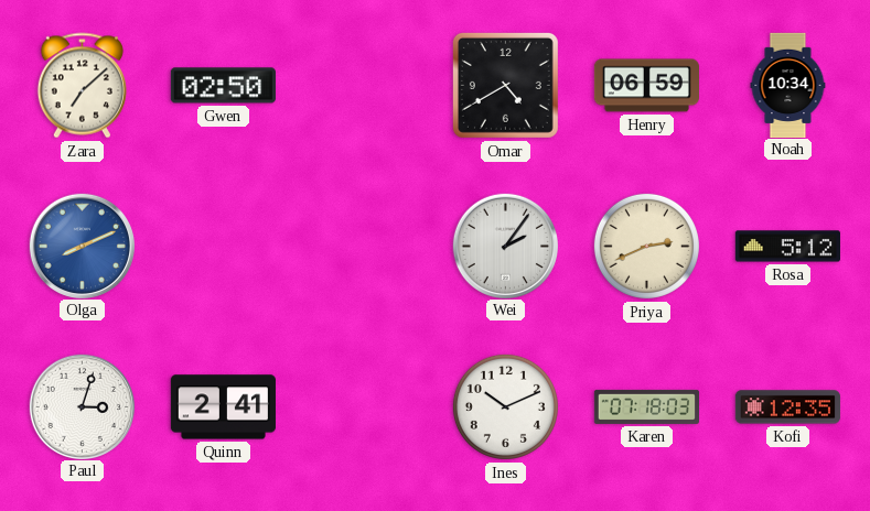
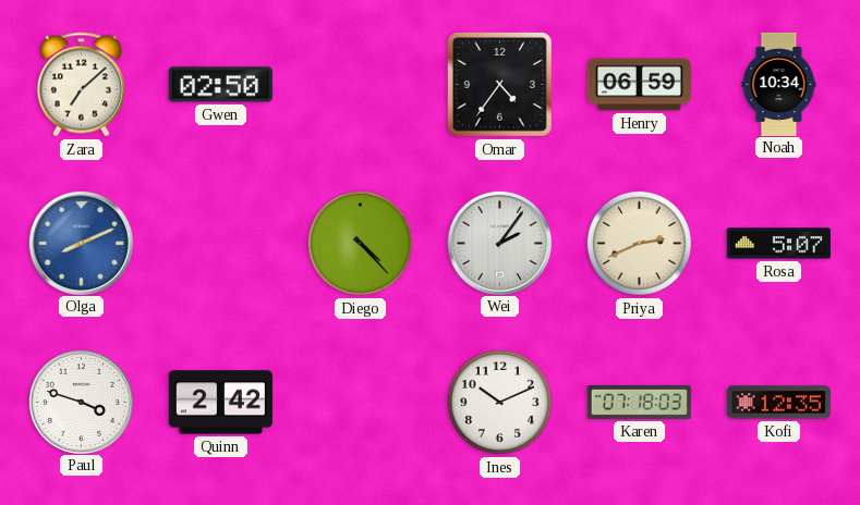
Omar: 4:40 -> 4:36
Diego: none -> 4:23
Rosa: 5:12 -> 5:07
Paul: 3:03 -> 3:48
Quinn: 2:41 -> 2:42
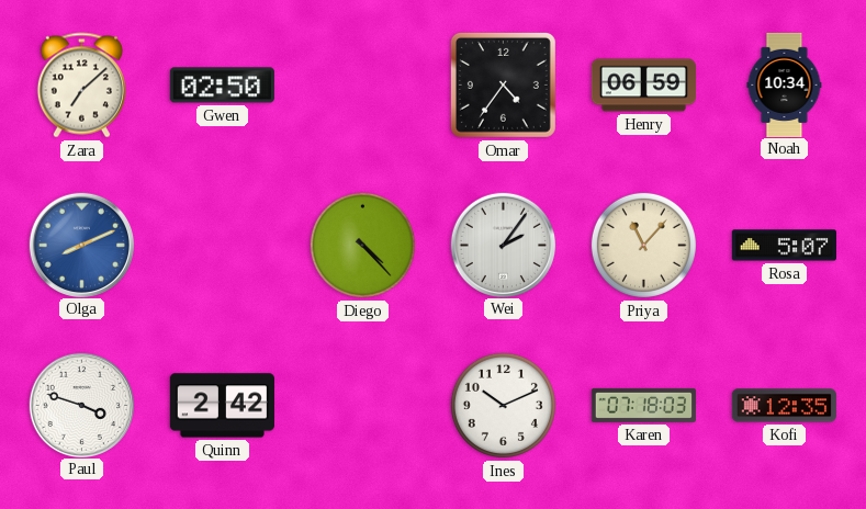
Priya: 2:41 -> 11:07
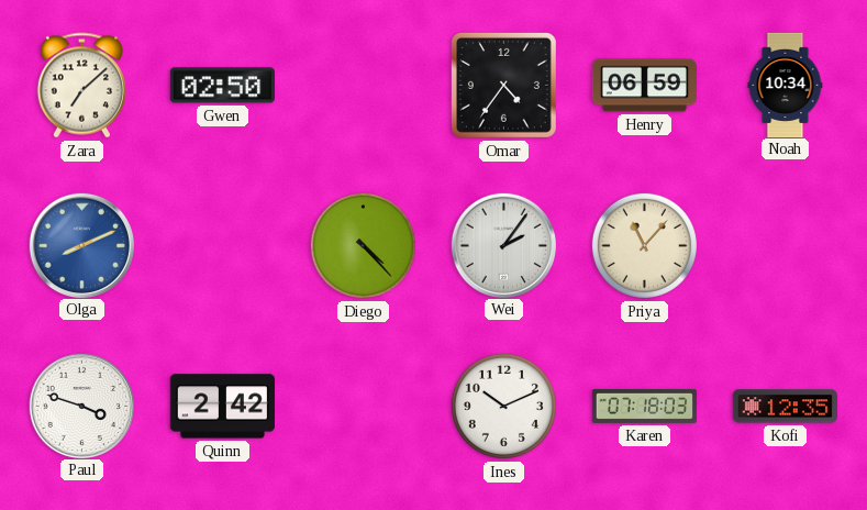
Rosa: 5:07 -> none
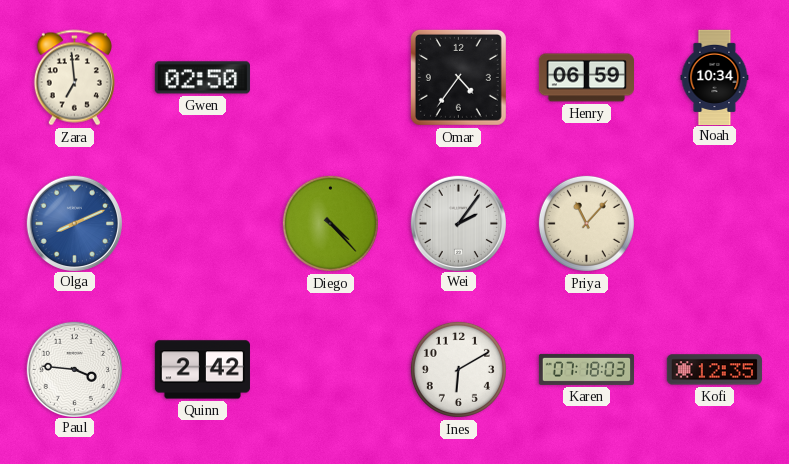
Zara: 7:08 -> 6:59
Paul: 3:48 -> 3:46
Ines: 10:11 -> 6:10
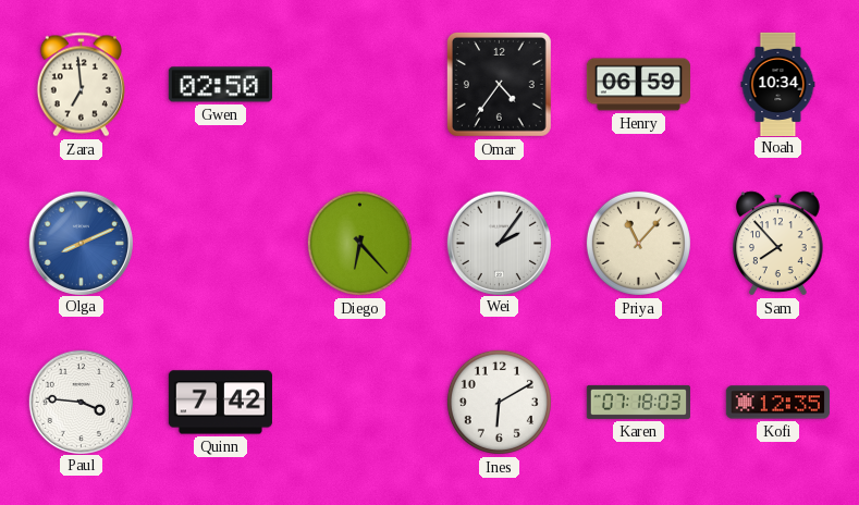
Diego: 4:23 -> 6:23
Sam: none -> 7:53
Quinn: 2:42 -> 7:42
